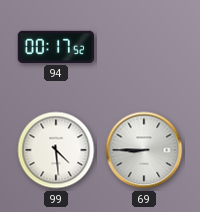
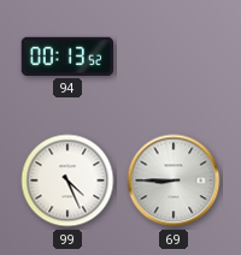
94: 00:17 -> 00:13
99: 4:29 -> 4:26
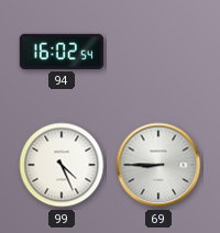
94: 00:13 -> 16:02
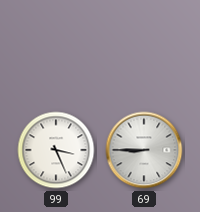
94: 16:02 -> none
99: 4:26 -> 3:26
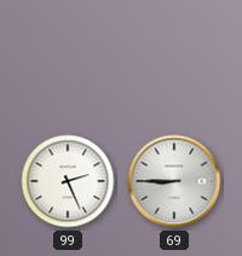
99: 3:26 -> 2:26
